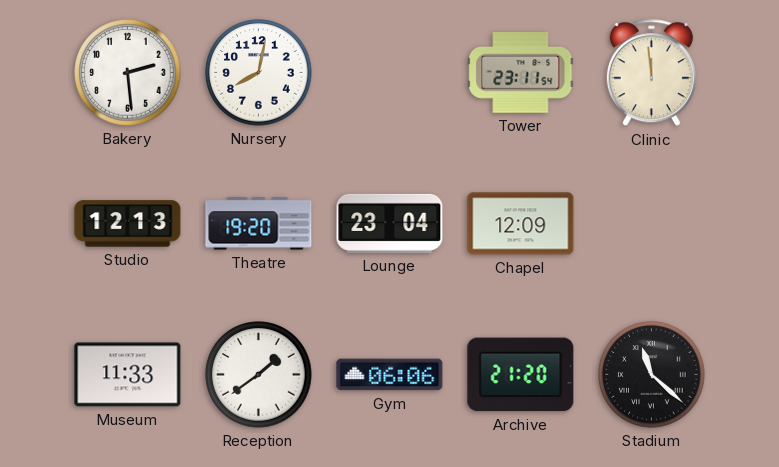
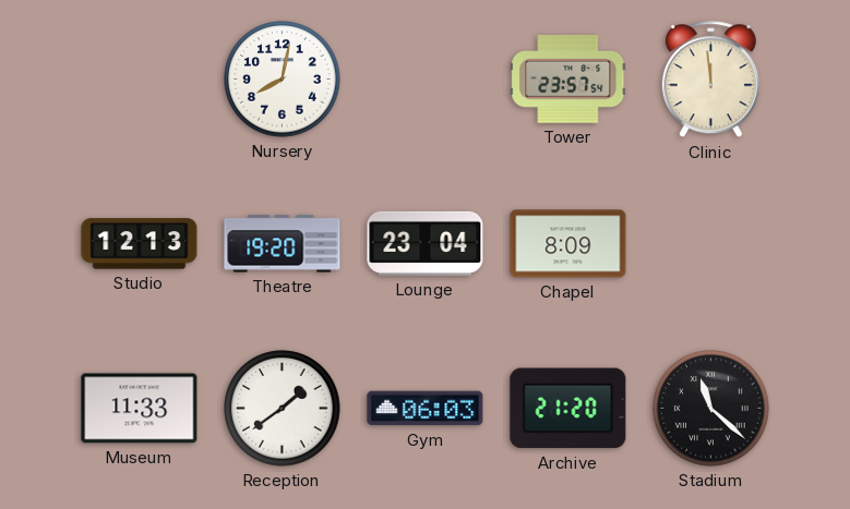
Bakery: 2:29 -> none
Tower: 23:11 -> 23:57
Chapel: 12:09 -> 8:09
Gym: 06:06 -> 06:03
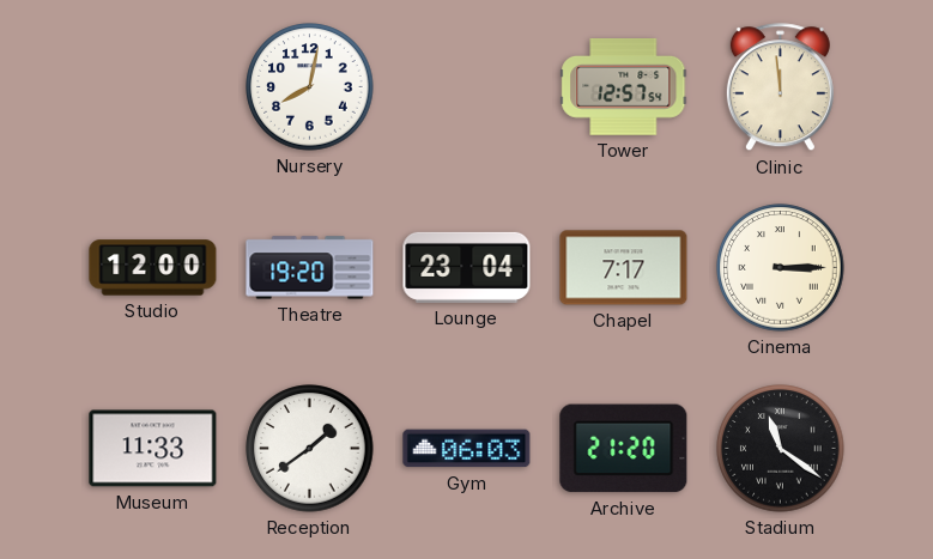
Tower: 23:57 -> 12:57
Studio: 12:13 -> 12:00
Chapel: 8:09 -> 7:17
Cinema: none -> 3:15
Stadium: 11:22 -> 11:21
